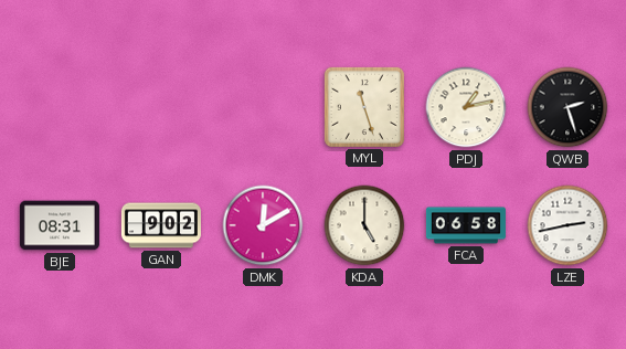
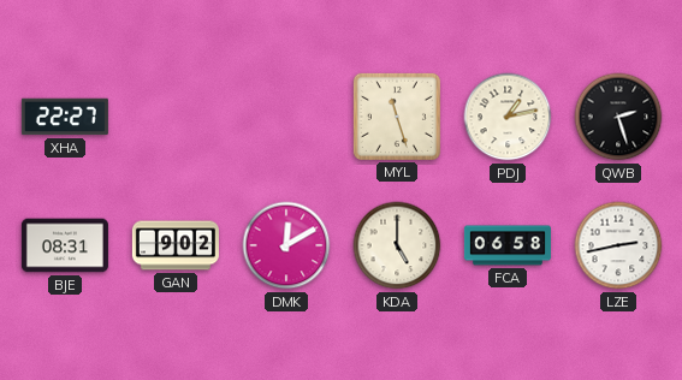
XHA: none -> 22:27
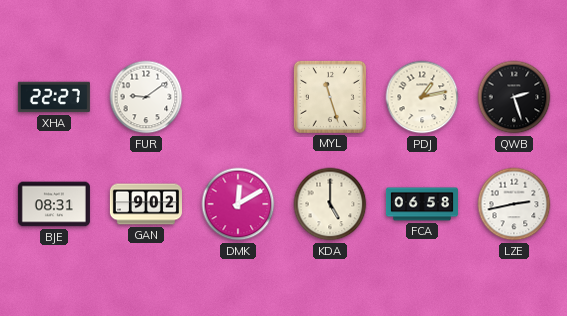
FUR: none -> 9:09
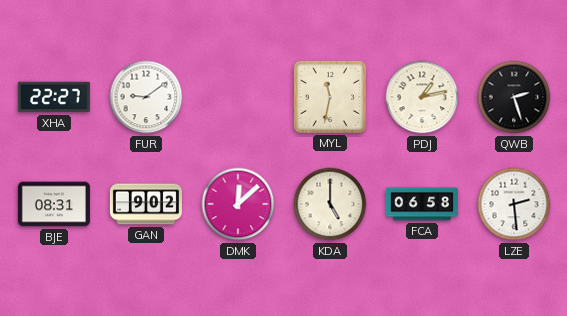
MYL: 11:27 -> 11:32
DMK: 12:10 -> 12:08
LZE: 2:43 -> 2:29
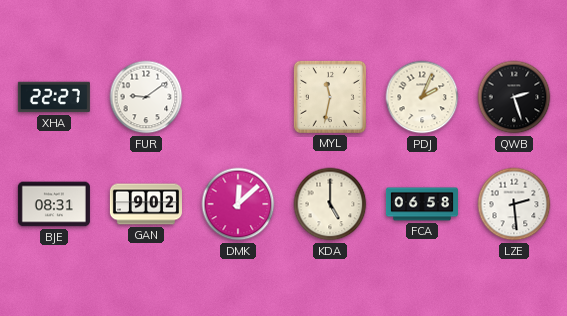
PDJ: 1:13 -> 2:04
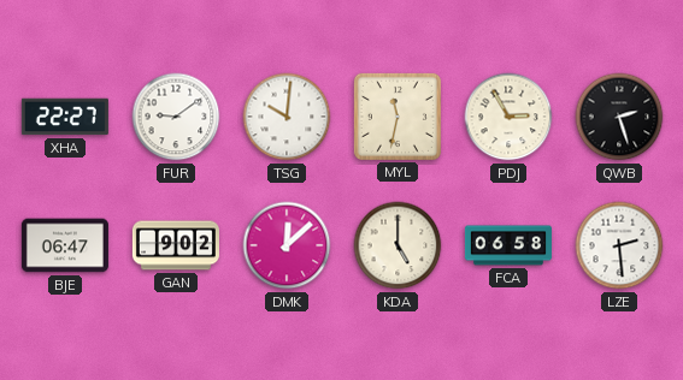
TSG: none -> 10:01
PDJ: 2:04 -> 2:55
BJE: 08:31 -> 06:47
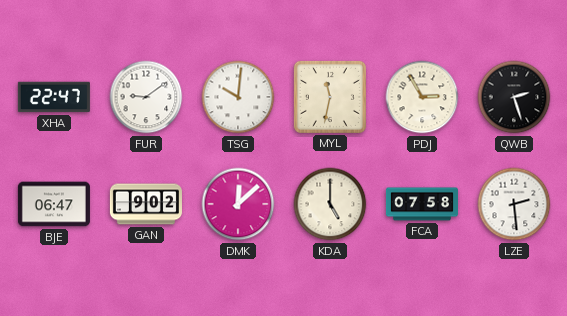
XHA: 22:27 -> 22:47
FCA: 06:58 -> 07:58
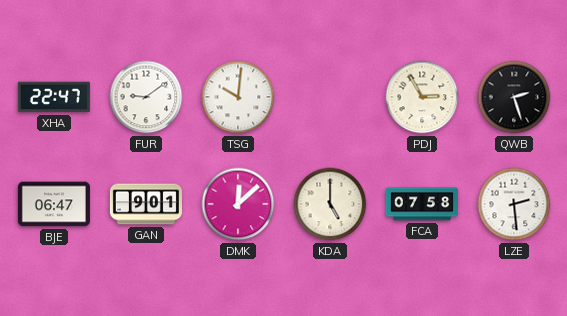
MYL: 11:32 -> none
GAN: 9:02 -> 9:01
